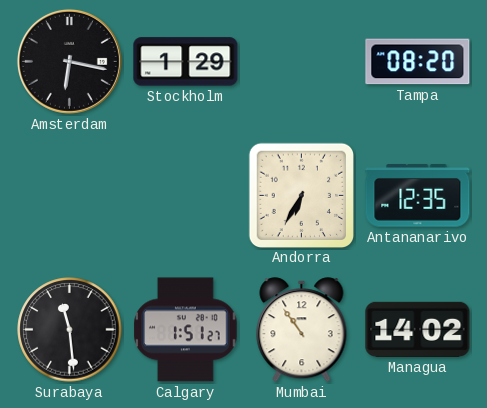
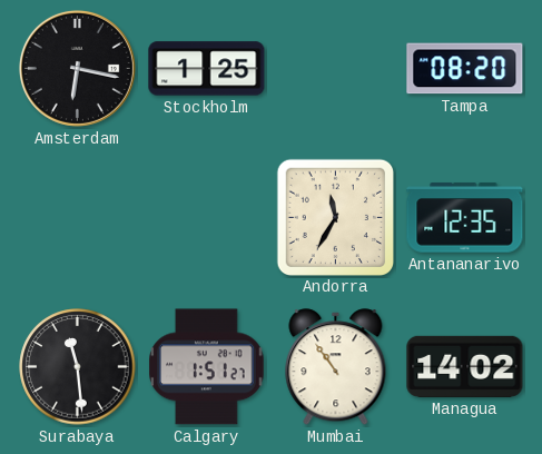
Stockholm: 1:29 -> 1:25
Andorra: 6:35 -> 11:35
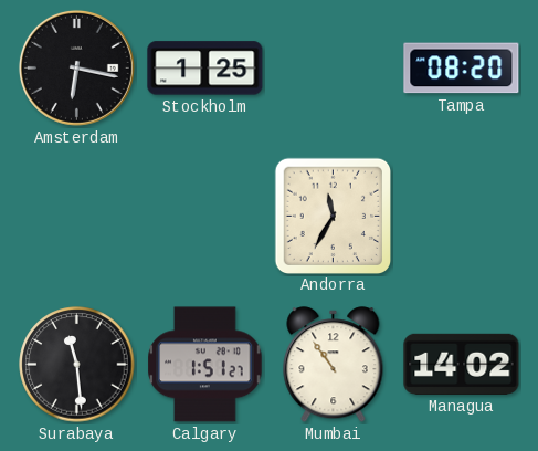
Antananarivo: 12:35 -> none
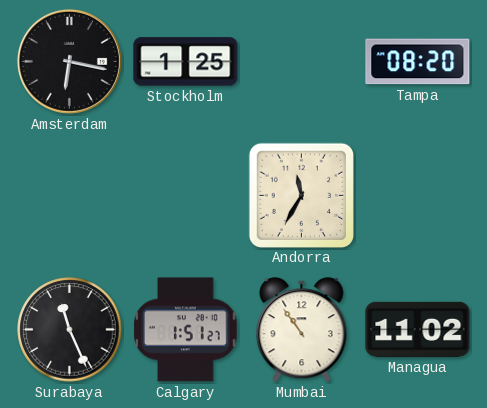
Surabaya: 11:29 -> 11:26
Managua: 14:02 -> 11:02
